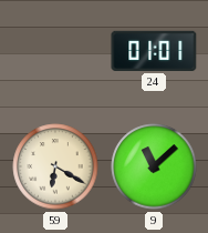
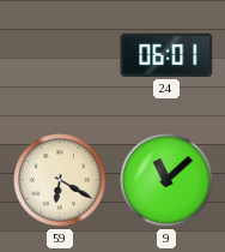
24: 01:01 -> 06:01
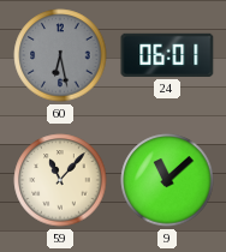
60: none -> 6:28
59: 6:20 -> 11:07
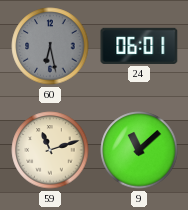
59: 11:07 -> 11:12
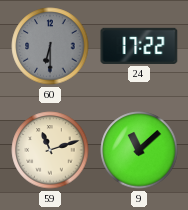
60: 6:28 -> 6:30
24: 06:01 -> 17:22
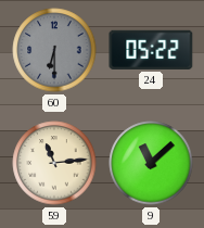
24: 17:22 -> 05:22
59: 11:12 -> 11:14
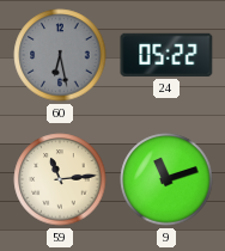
60: 6:30 -> 6:28
9: 11:08 -> 11:12
